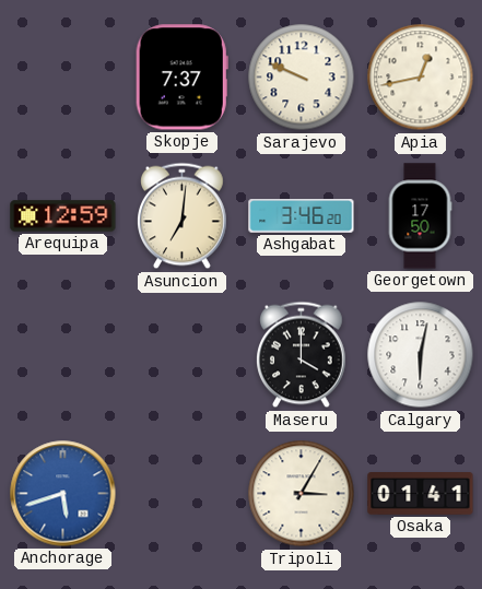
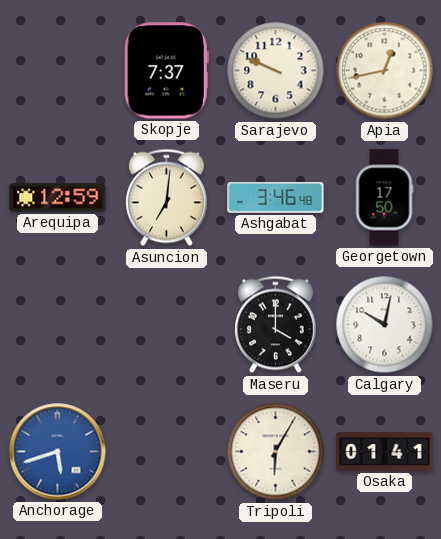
Ashgabat: 3:46:20 -> 3:46:48
Calgary: 6:02 -> 10:02
Tripoli: 3:05 -> 6:05
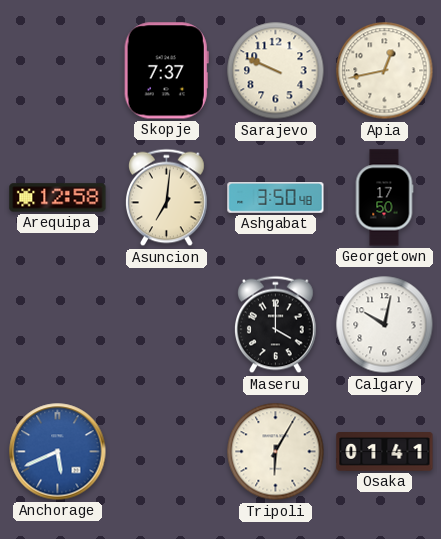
Arequipa: 12:59 -> 12:58
Ashgabat: 3:46 -> 3:50
Anchorage: 5:42 -> 5:41
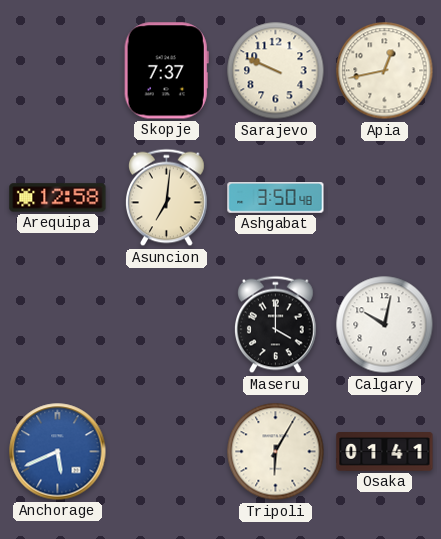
Georgetown: 17:50 -> none
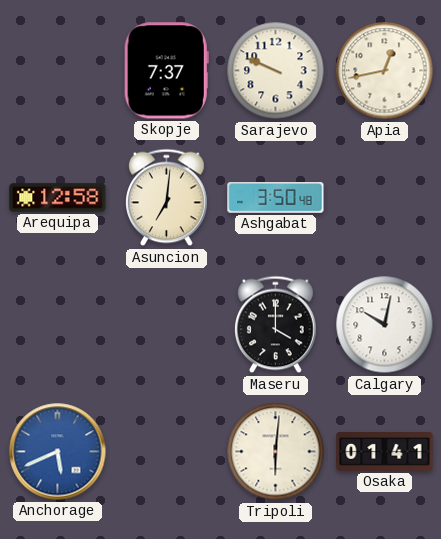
Tripoli: 6:05 -> 6:01
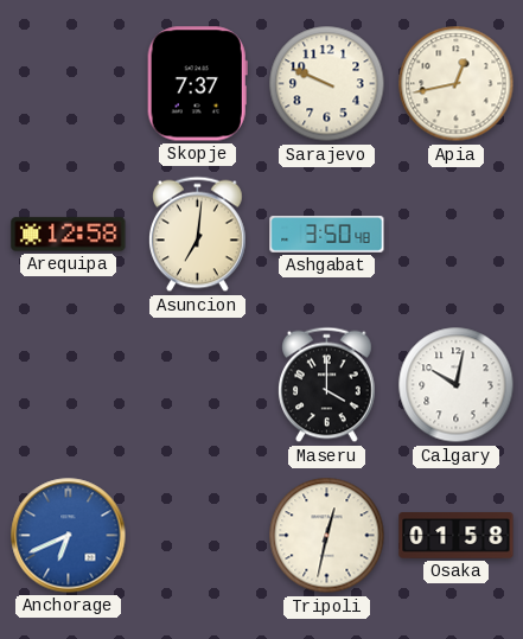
Anchorage: 5:41 -> 6:41
Tripoli: 6:01 -> 12:32
Osaka: 01:41 -> 01:58
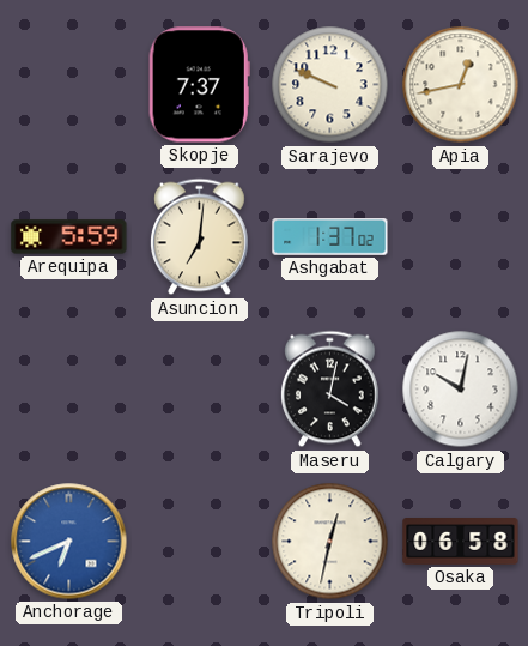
Arequipa: 12:58 -> 5:59
Ashgabat: 3:50 -> 1:37
Maseru: 4:00 -> 4:02
Osaka: 01:58 -> 06:58
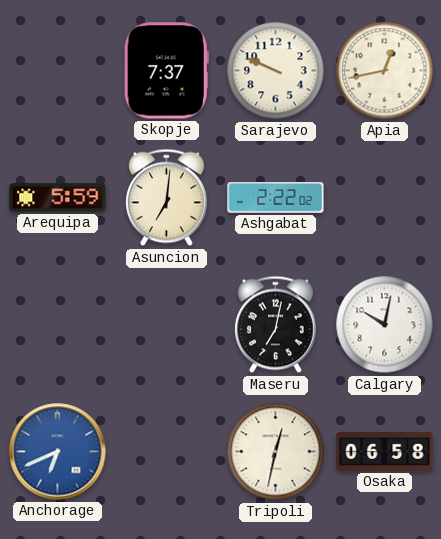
Ashgabat: 1:37 -> 2:22
Maseru: 4:02 -> 7:02
